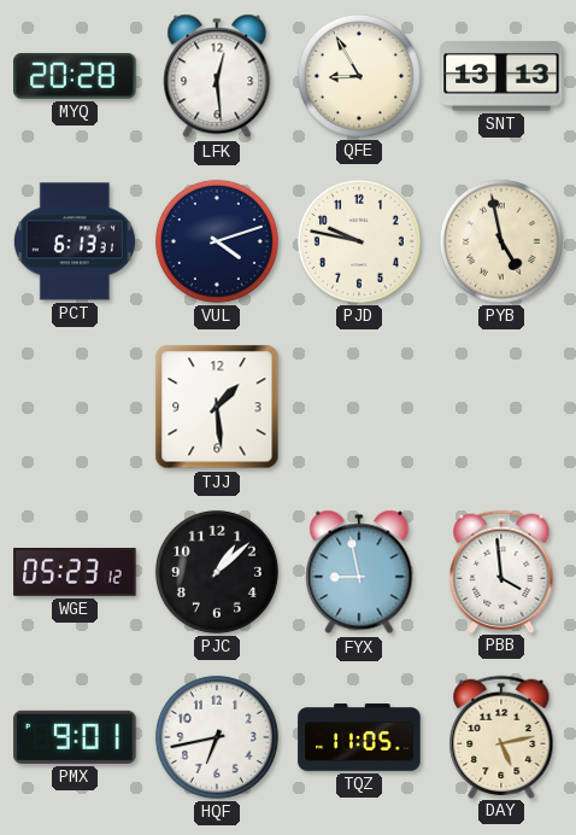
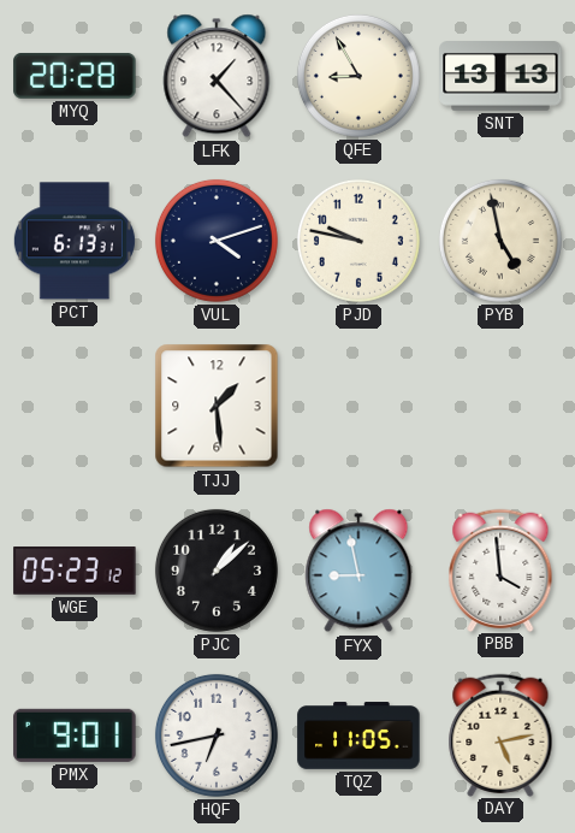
LFK: 12:29 -> 1:23
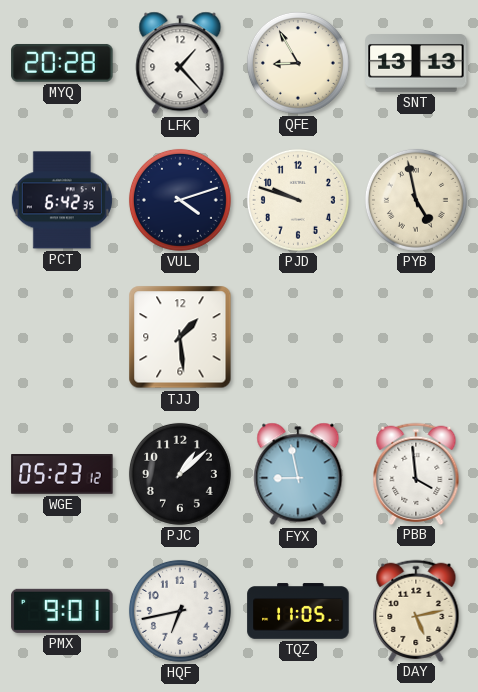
PCT: 6:13 -> 6:42
PJD: 9:47 -> 9:48
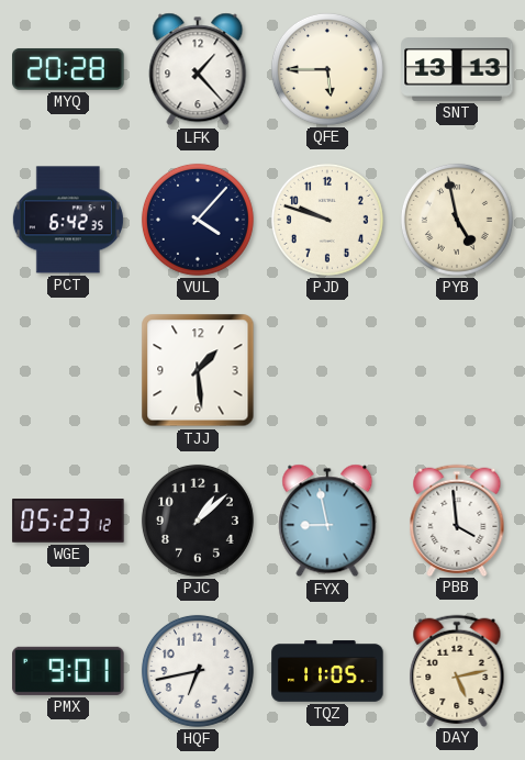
QFE: 8:55 -> 5:45
VUL: 4:12 -> 4:07
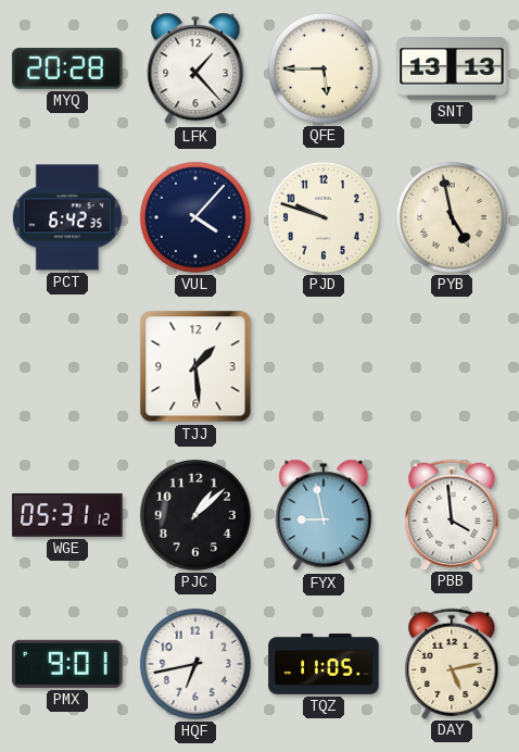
WGE: 05:23 -> 05:31
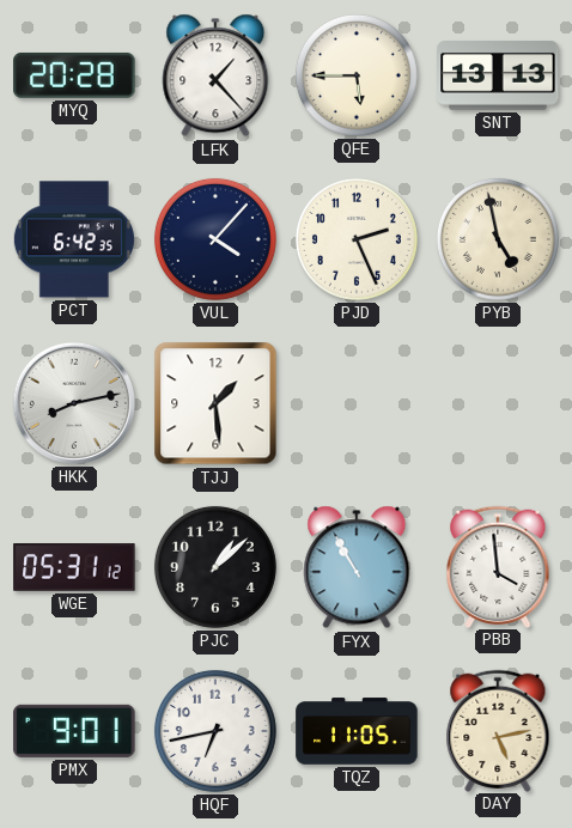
PJD: 9:48 -> 2:26
HKK: none -> 8:13
FYX: 8:58 -> 10:55
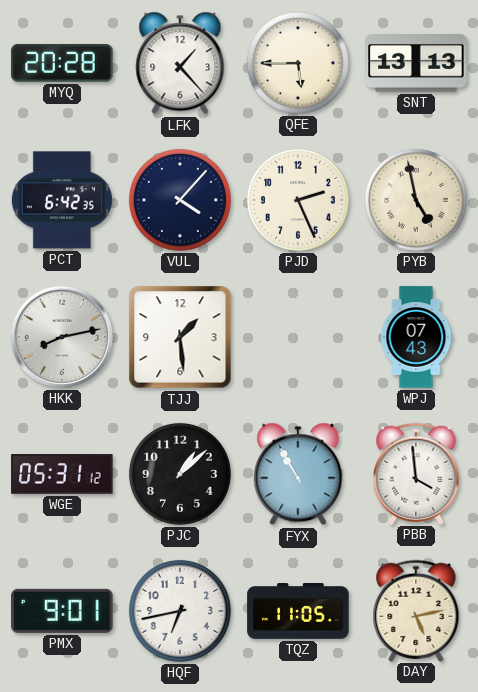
WPJ: none -> 07:43
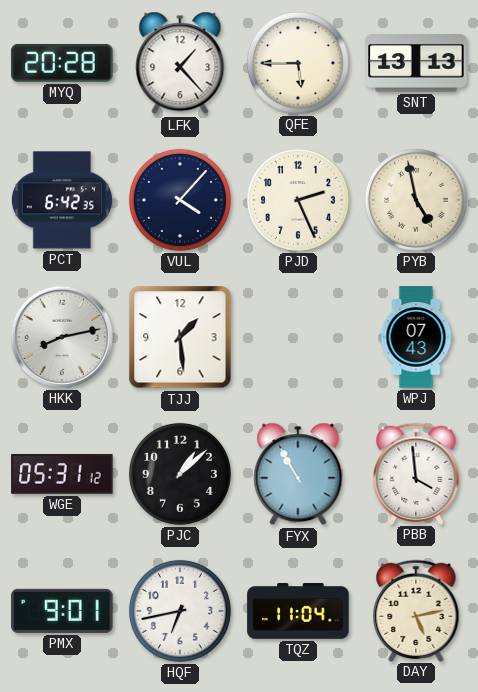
TQZ: 11:05 -> 11:04
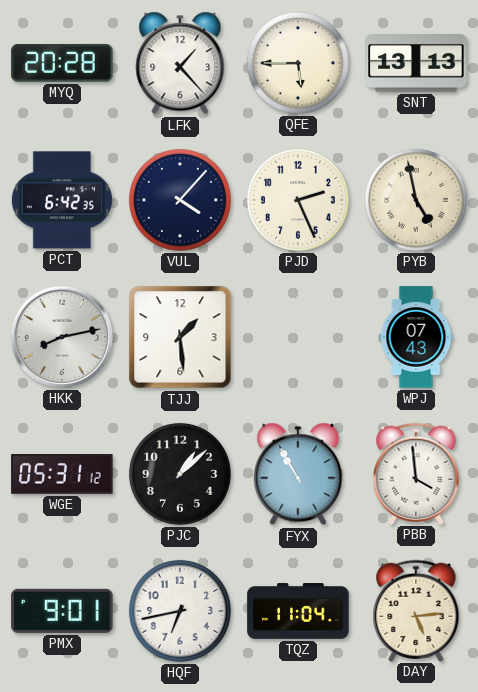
DAY: 5:13 -> 5:14
